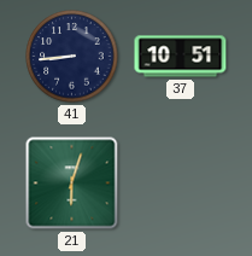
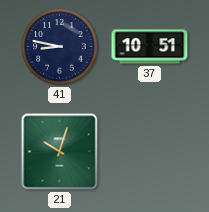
41: 8:44 -> 8:47
21: 6:03 -> 10:03
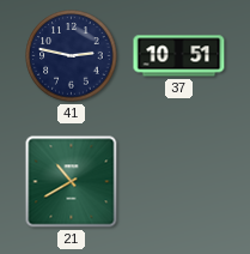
41: 8:47 -> 2:47
21: 10:03 -> 10:40
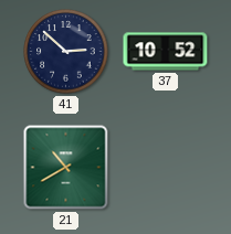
41: 2:47 -> 2:52
37: 10:51 -> 10:52
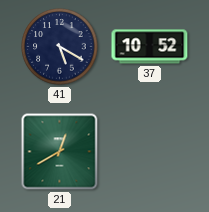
41: 2:52 -> 5:20
21: 10:40 -> 12:40
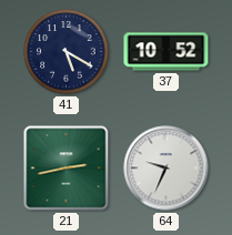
21: 12:40 -> 2:43
64: none -> 9:34
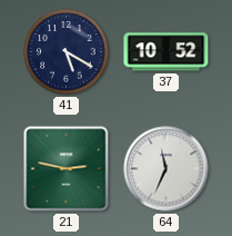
21: 2:43 -> 2:47
64: 9:34 -> 11:34
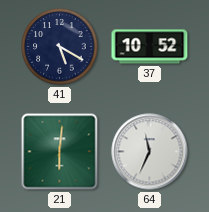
21: 2:47 -> 6:01
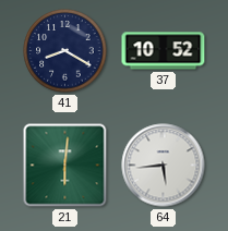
41: 5:20 -> 8:20
64: 11:34 -> 5:44
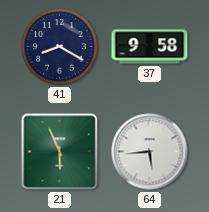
37: 10:52 -> 9:58
21: 6:01 -> 5:56
